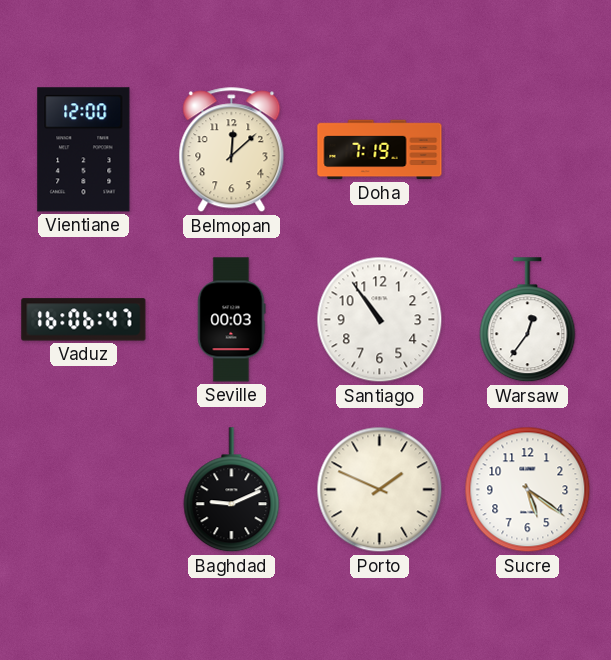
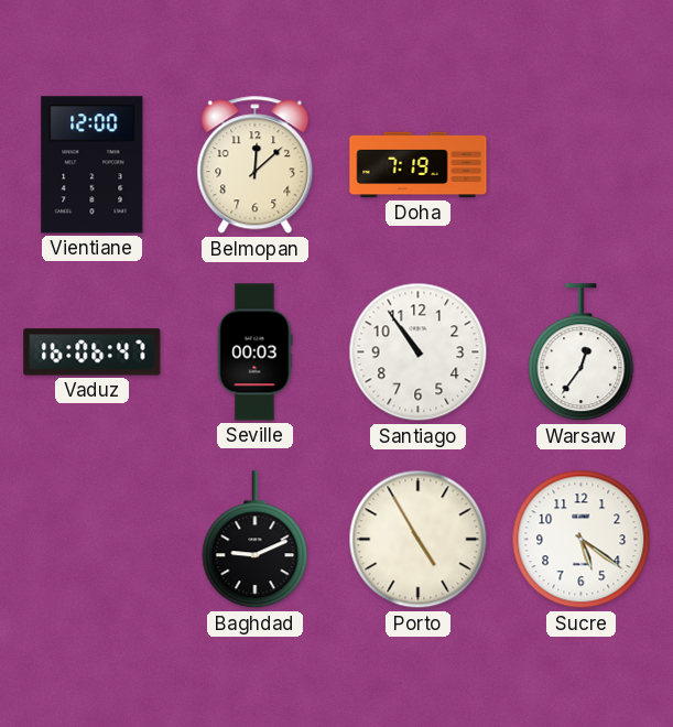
Porto: 1:49 -> 4:55
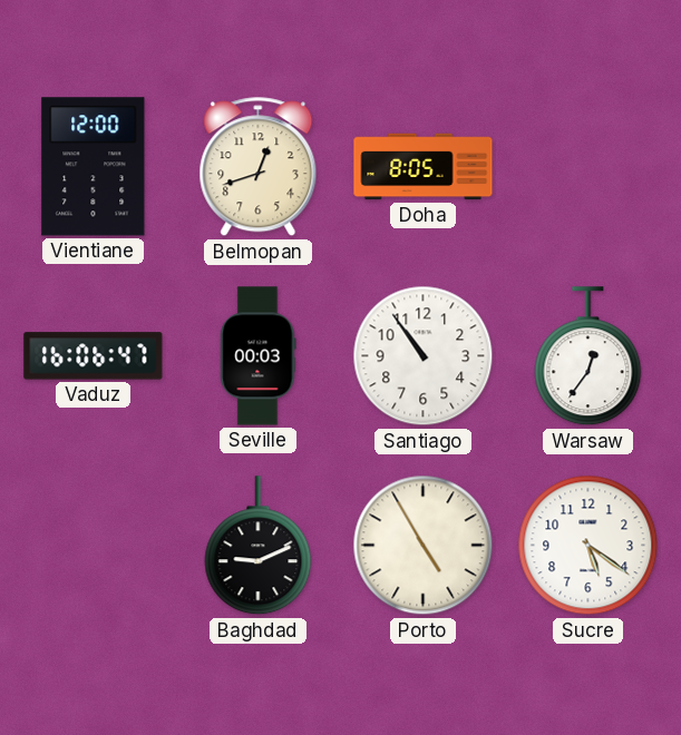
Belmopan: 12:08 -> 12:42
Doha: 7:19 -> 8:05
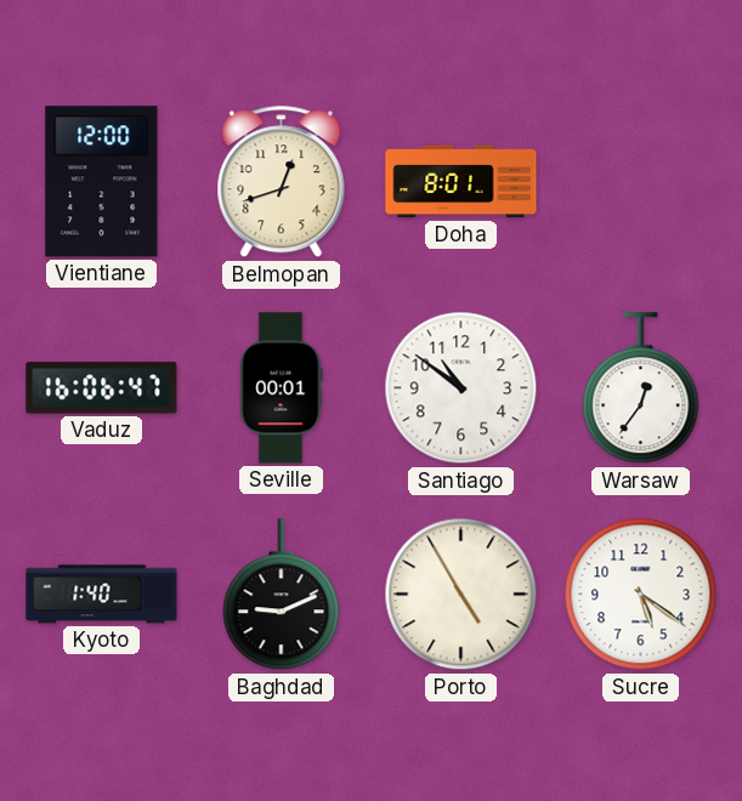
Doha: 8:05 -> 8:01
Seville: 00:03 -> 00:01
Santiago: 10:54 -> 10:51
Kyoto: none -> 1:40
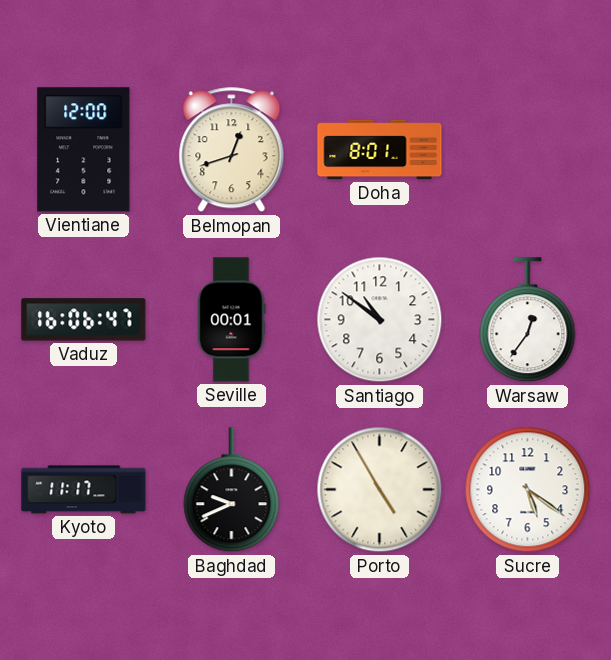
Kyoto: 1:40 -> 11:17
Baghdad: 9:11 -> 9:41
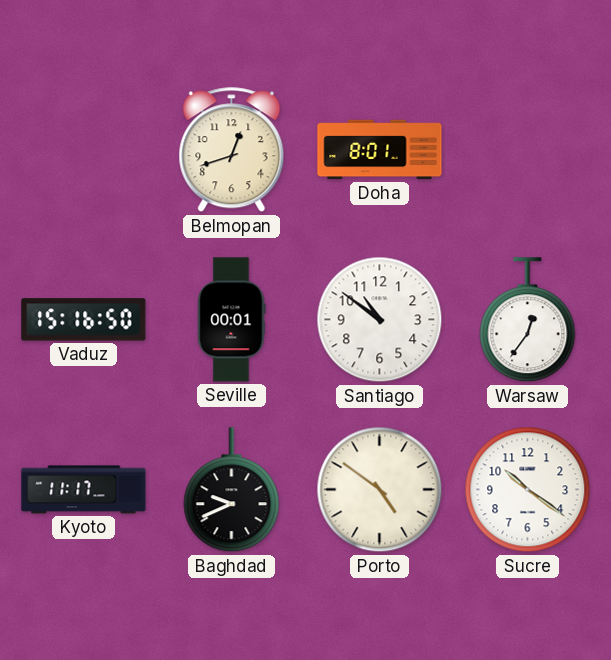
Vientiane: 12:00 -> none
Vaduz: 16:06 -> 15:16
Porto: 4:55 -> 4:51
Sucre: 5:21 -> 10:21
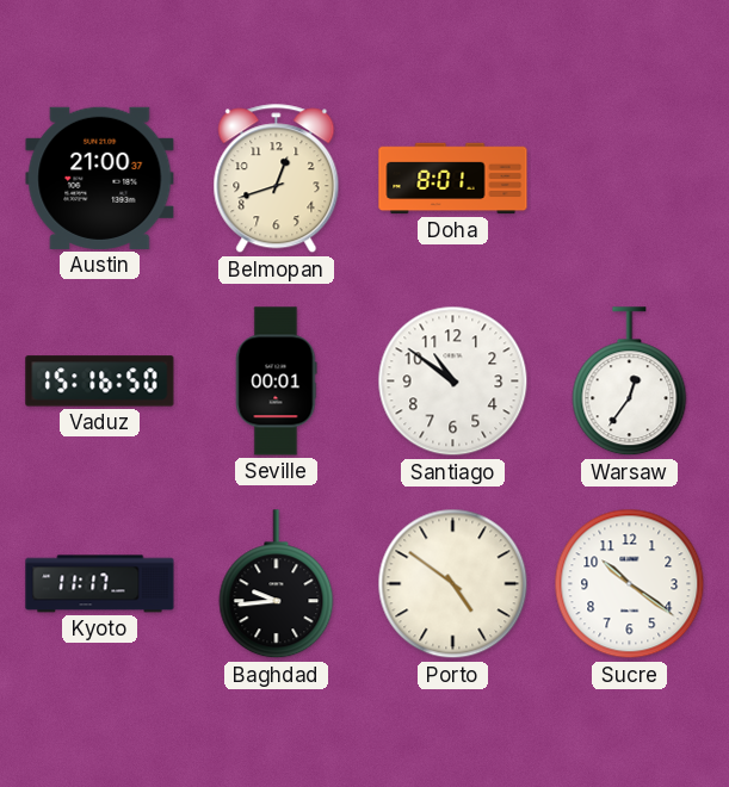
Austin: none -> 21:00
Baghdad: 9:41 -> 9:44
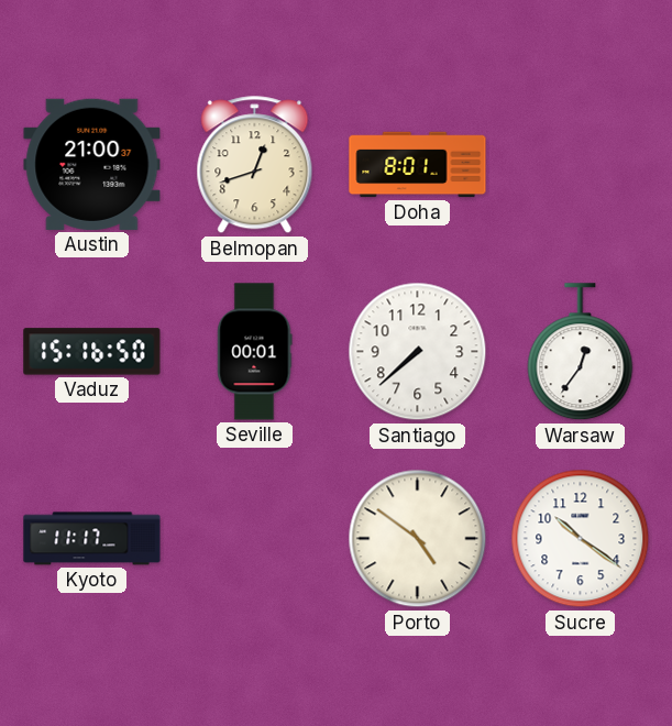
Santiago: 10:51 -> 7:38
Baghdad: 9:44 -> none
